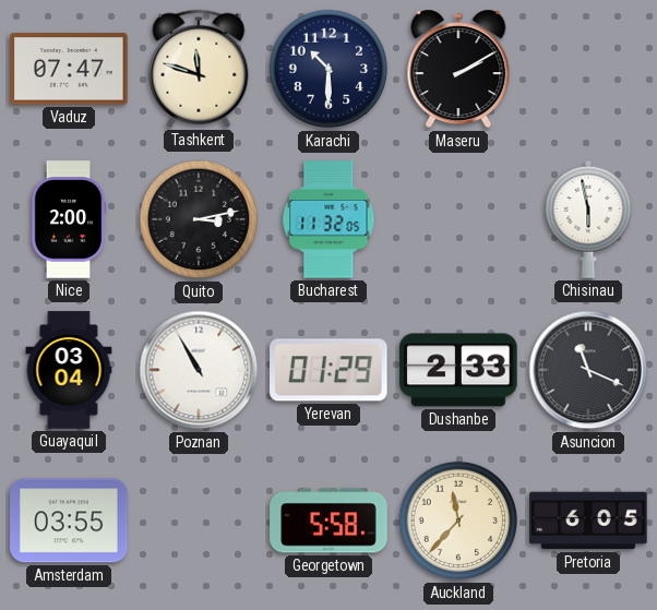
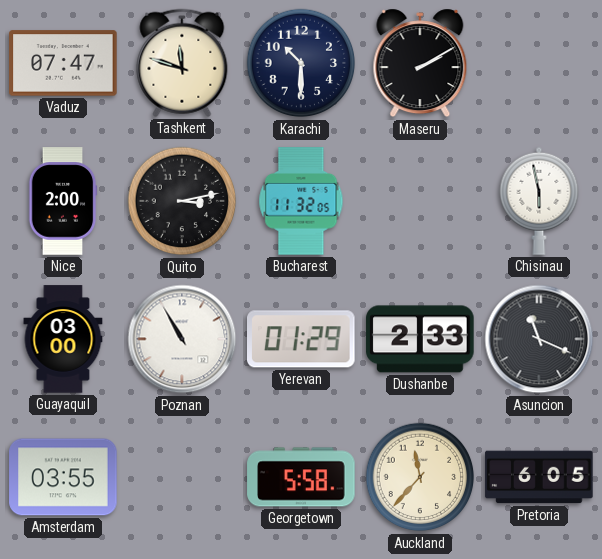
Guayaquil: 03:04 -> 03:00
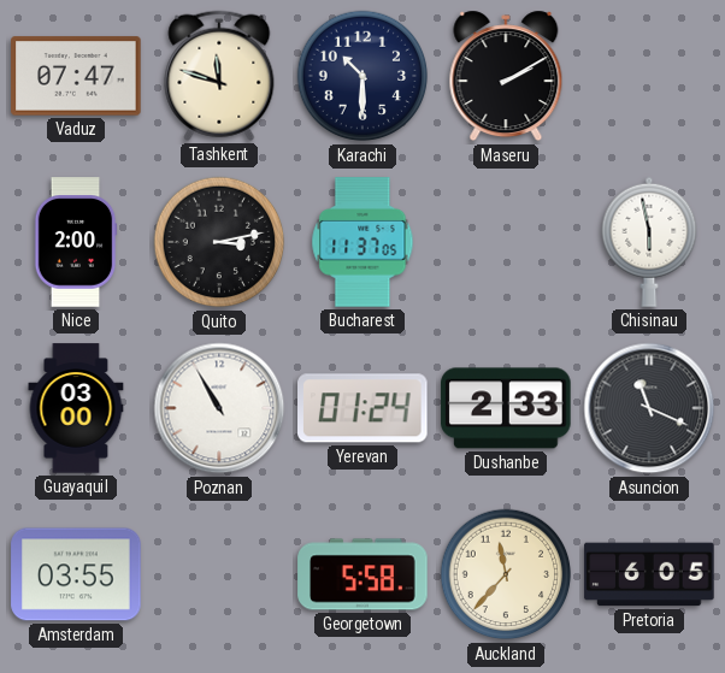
Bucharest: 11:32 -> 11:37
Yerevan: 01:29 -> 01:24
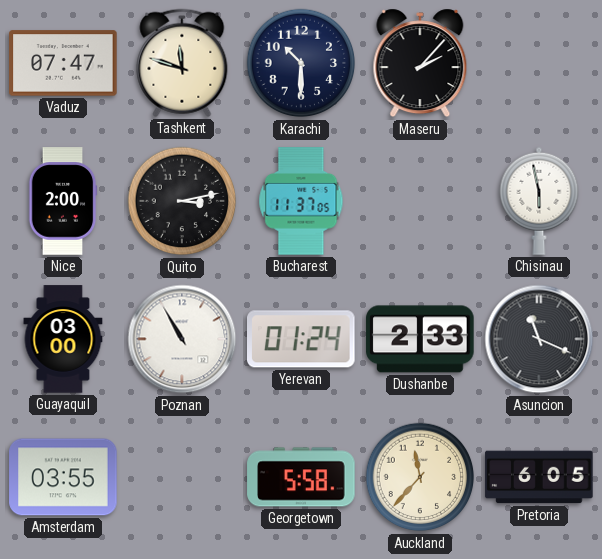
Maseru: 2:10 -> 2:07
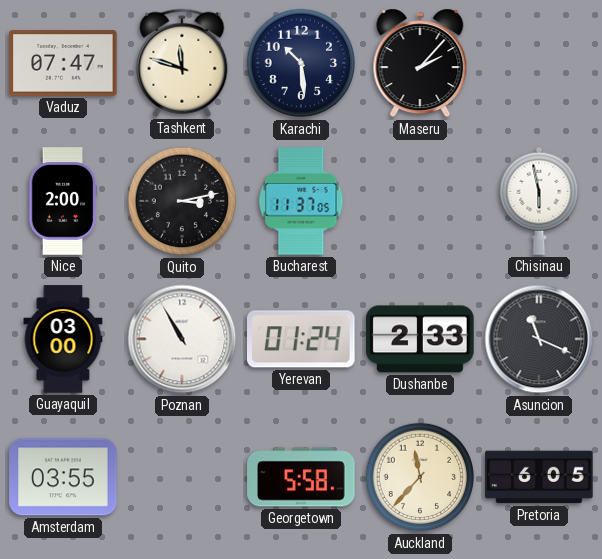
Karachi: 10:30 -> 10:29
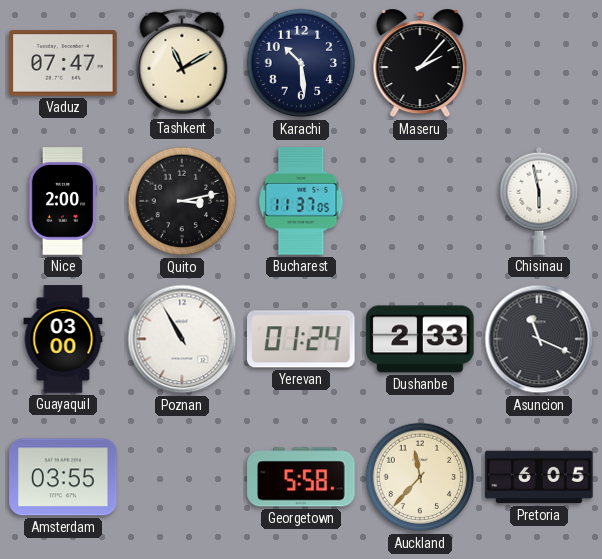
Tashkent: 11:48 -> 11:10
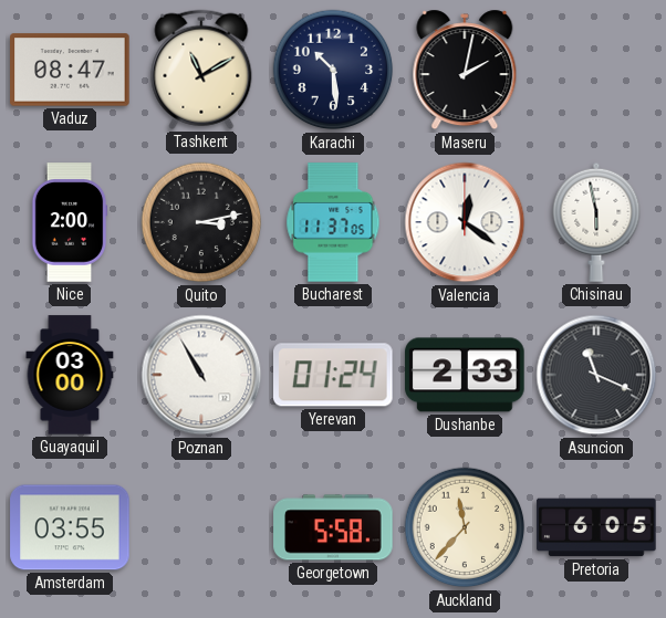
Vaduz: 07:47 -> 08:47
Maseru: 2:07 -> 2:02
Valencia: none -> 12:21
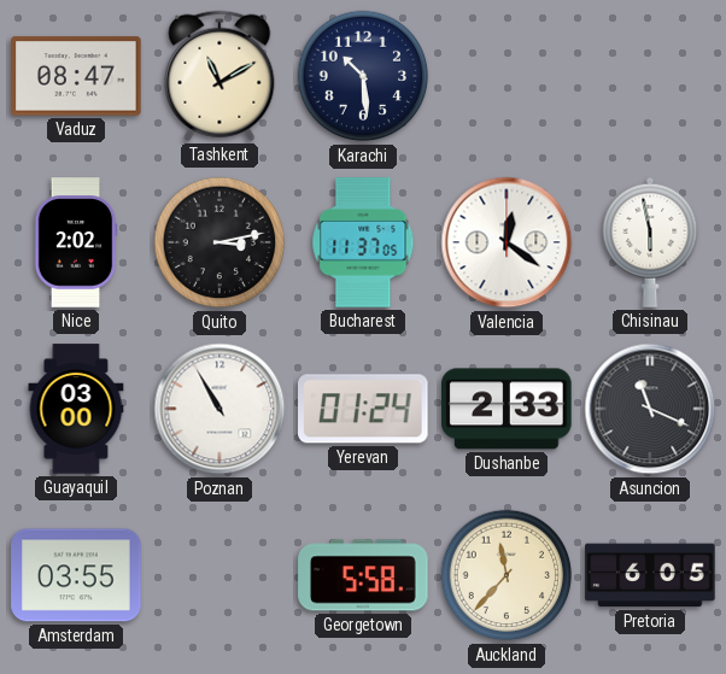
Maseru: 2:02 -> none
Nice: 2:00 -> 2:02
